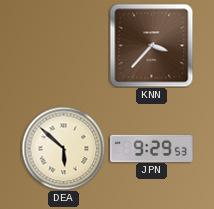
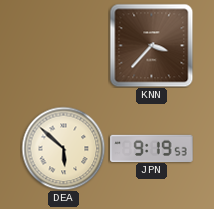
JPN: 9:29 -> 9:19
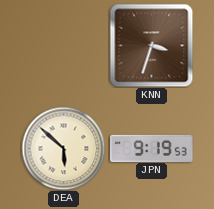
KNN: 3:37 -> 3:33
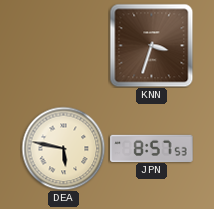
DEA: 5:52 -> 5:47
JPN: 9:19 -> 8:57
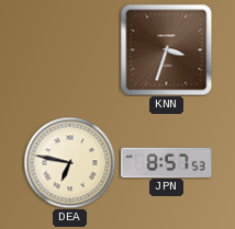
DEA: 5:47 -> 6:47
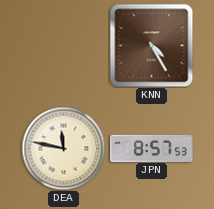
KNN: 3:33 -> 4:25
DEA: 6:47 -> 11:47
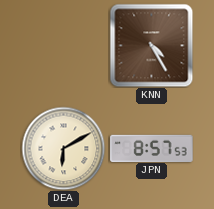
DEA: 11:47 -> 6:10
